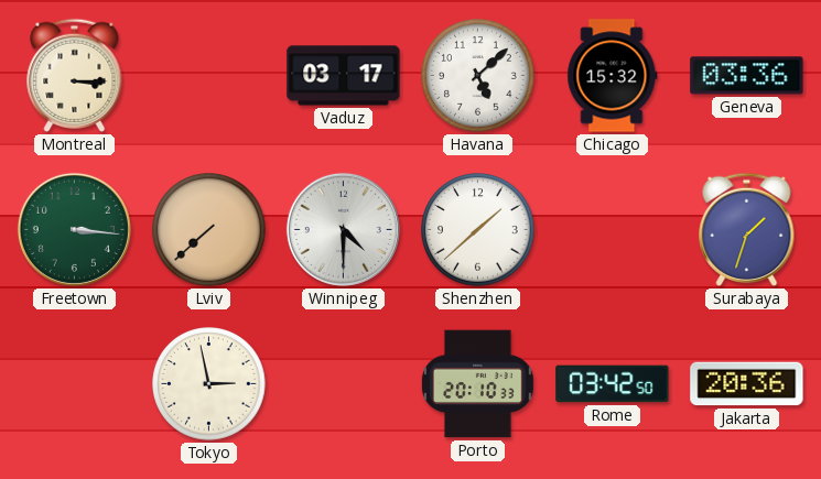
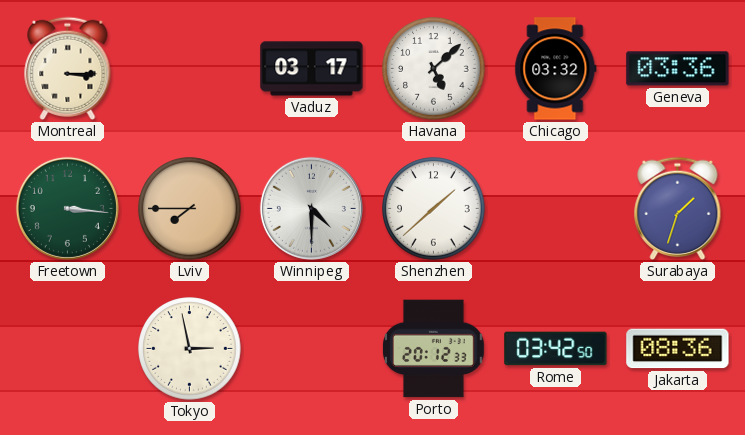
Chicago: 15:32 -> 03:32
Lviv: 7:38 -> 7:45
Porto: 20:10 -> 20:12
Jakarta: 20:36 -> 08:36
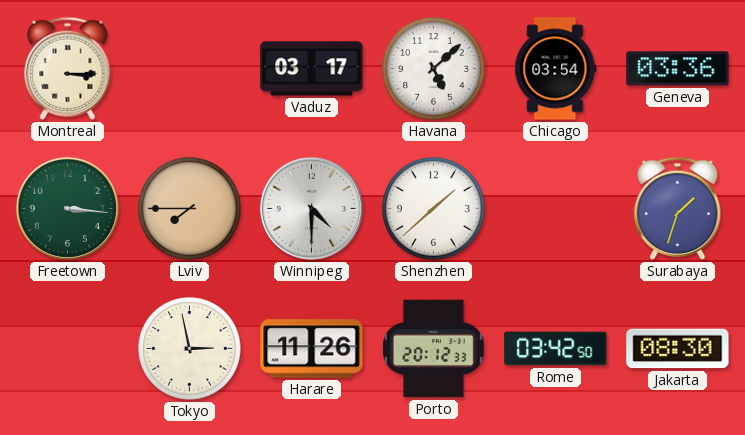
Chicago: 03:32 -> 03:54
Harare: none -> 11:26
Jakarta: 08:36 -> 08:30
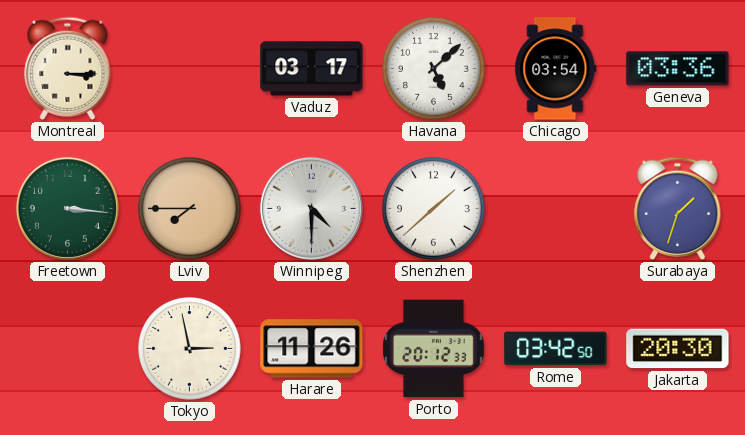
Jakarta: 08:30 -> 20:30
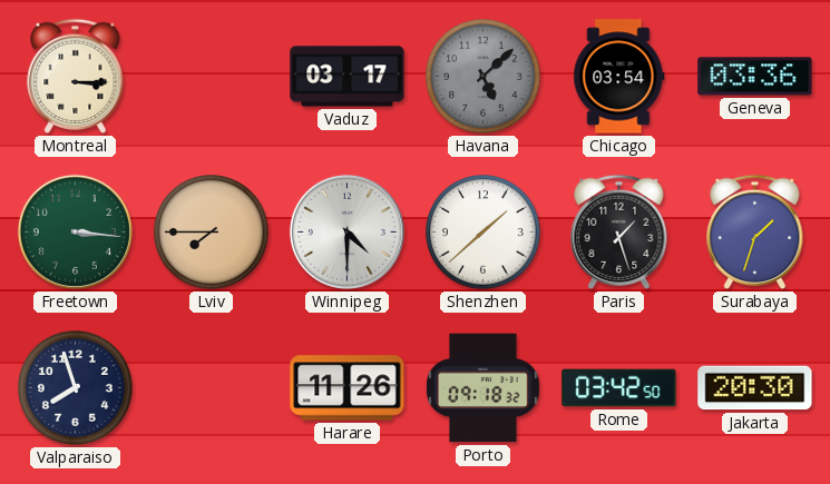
Havana dial: white -> grey
Paris: none -> 1:27
Valparaiso: none -> 7:57
Tokyo: 2:58 -> none
Porto: 20:12 -> 09:18
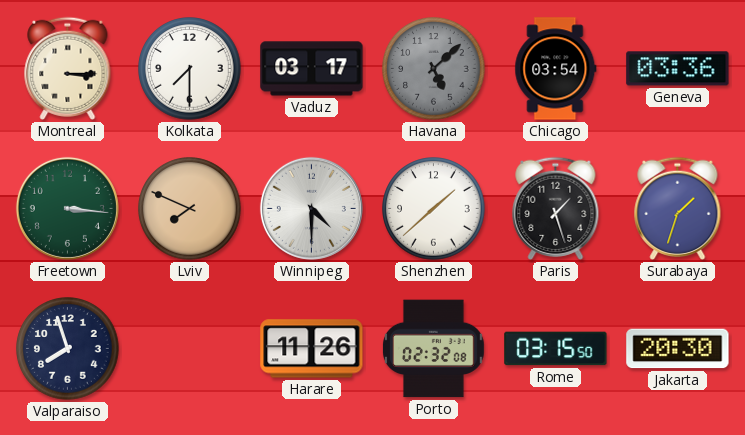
Kolkata: none -> 7:30
Lviv: 7:45 -> 7:49
Porto: 09:18 -> 02:32
Rome: 03:42 -> 03:15
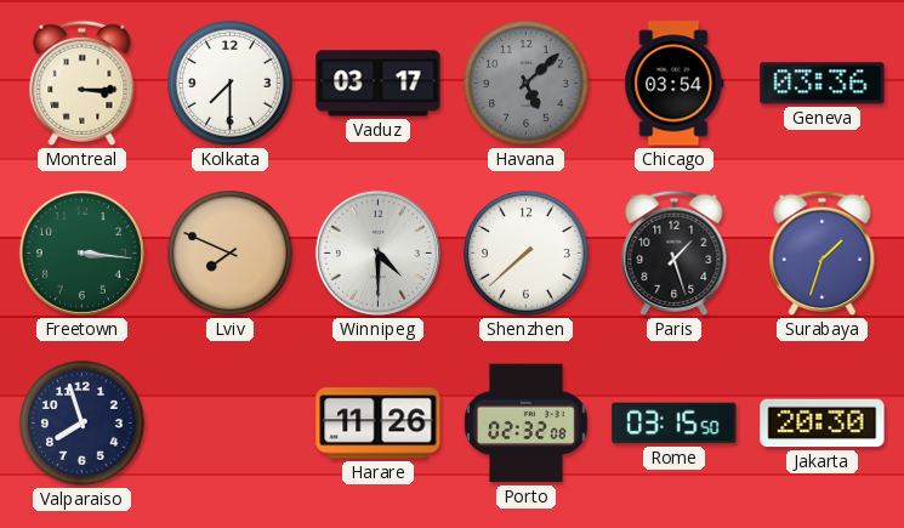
Shenzhen: 1:38 -> 7:38
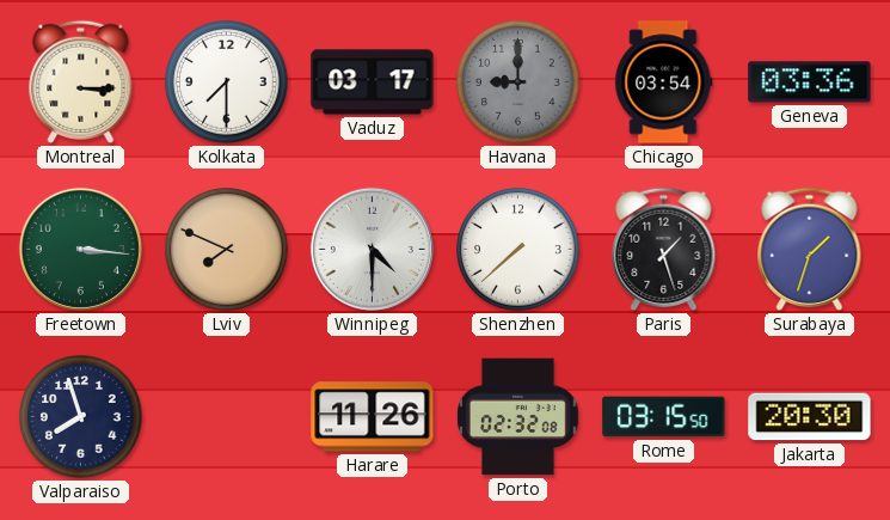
Havana: 5:08 -> 9:00
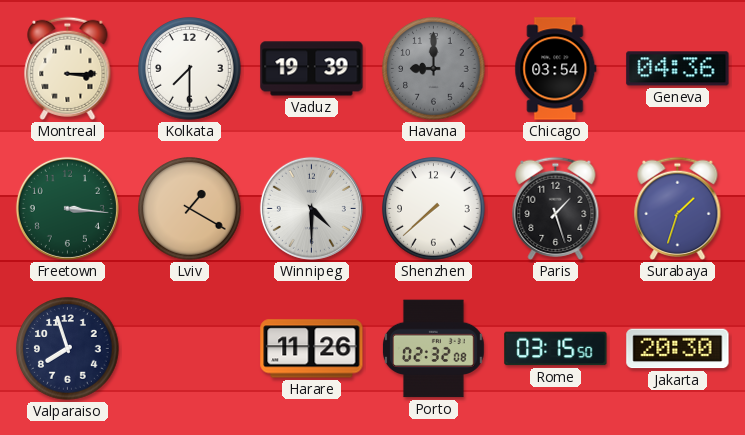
Vaduz: 03:17 -> 19:39
Geneva: 03:36 -> 04:36
Lviv: 7:49 -> 1:20
